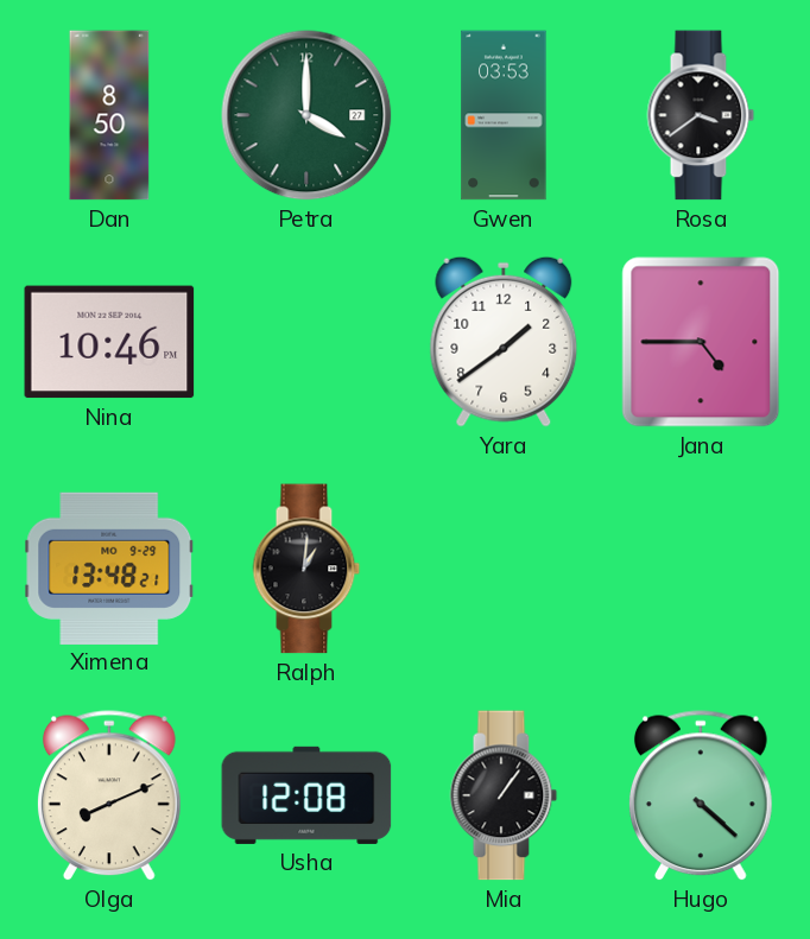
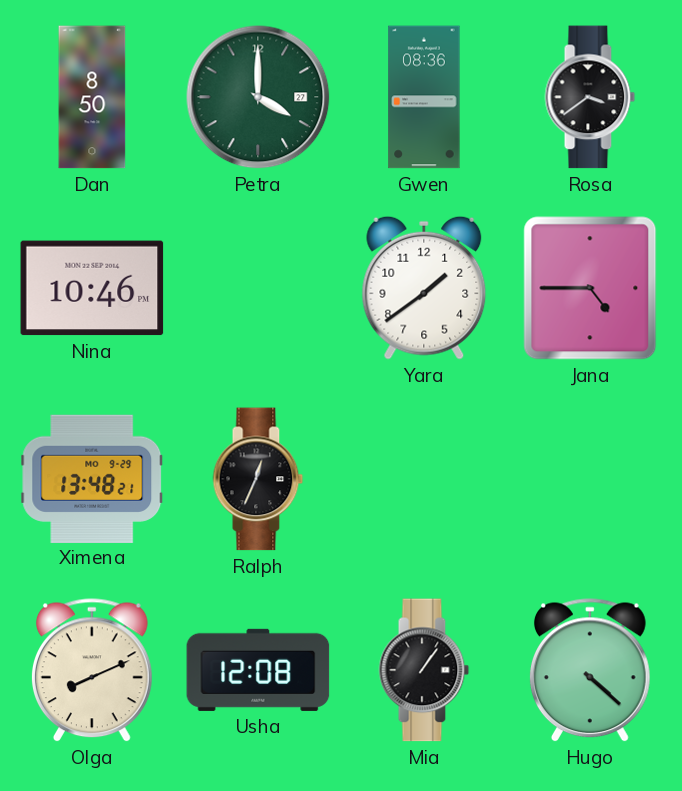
Gwen: 03:53 -> 08:36
Ralph: 1:01 -> 12:34
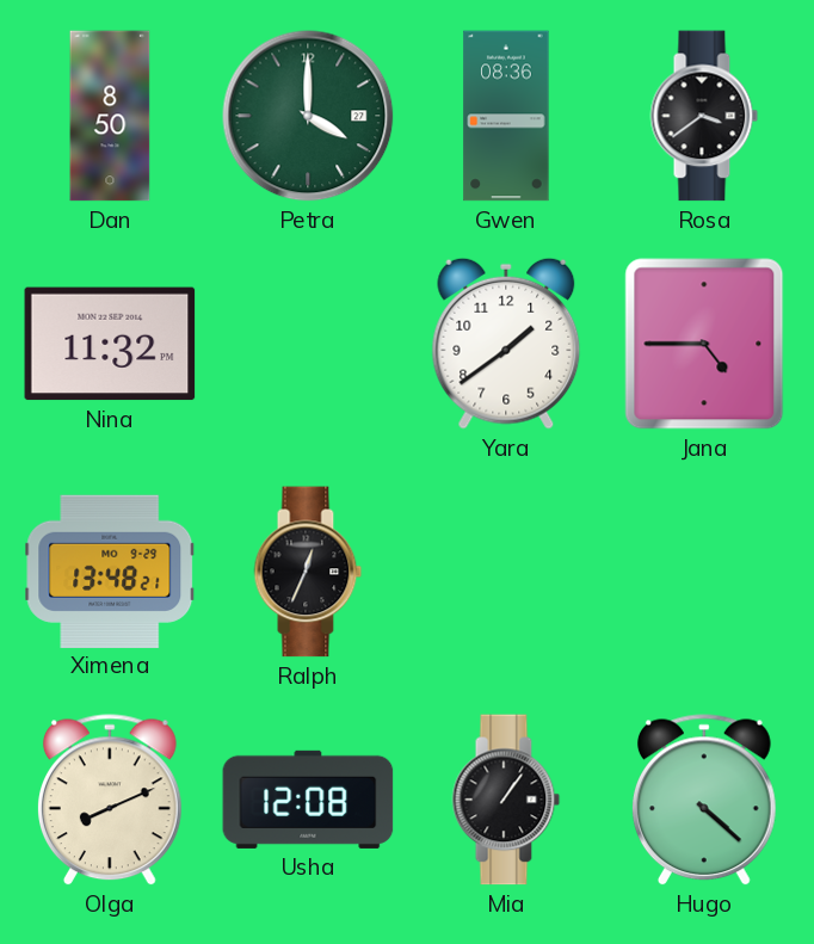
Nina: 10:46 -> 11:32
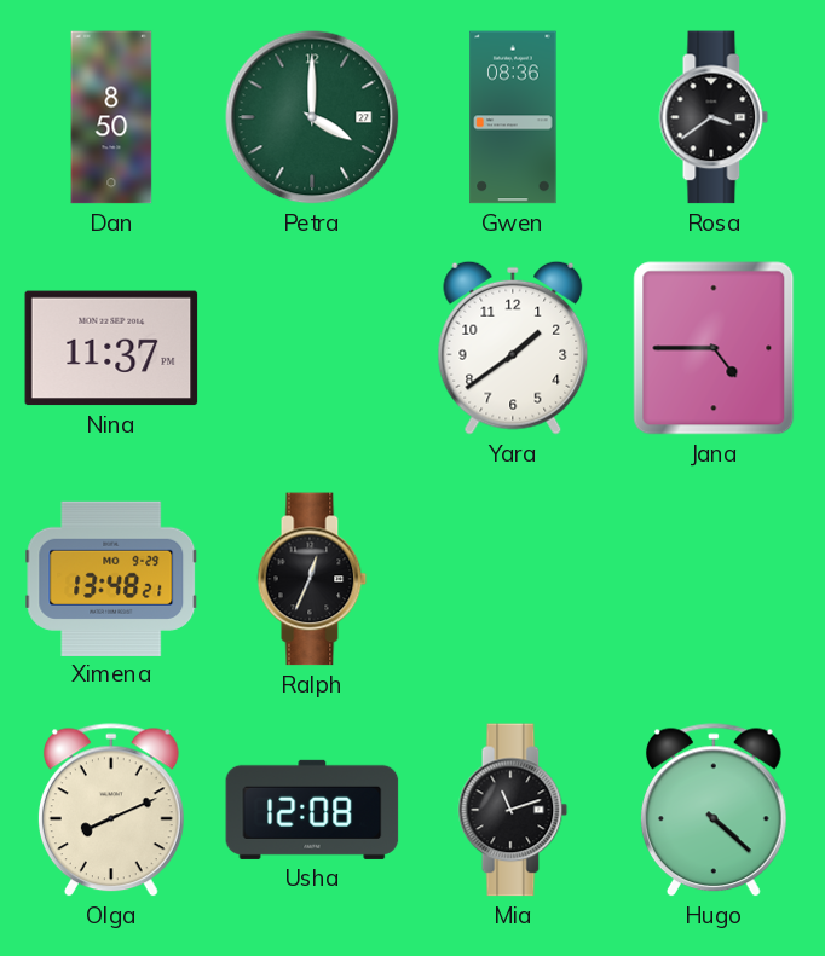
Nina: 11:32 -> 11:37
Mia: 1:06 -> 11:12
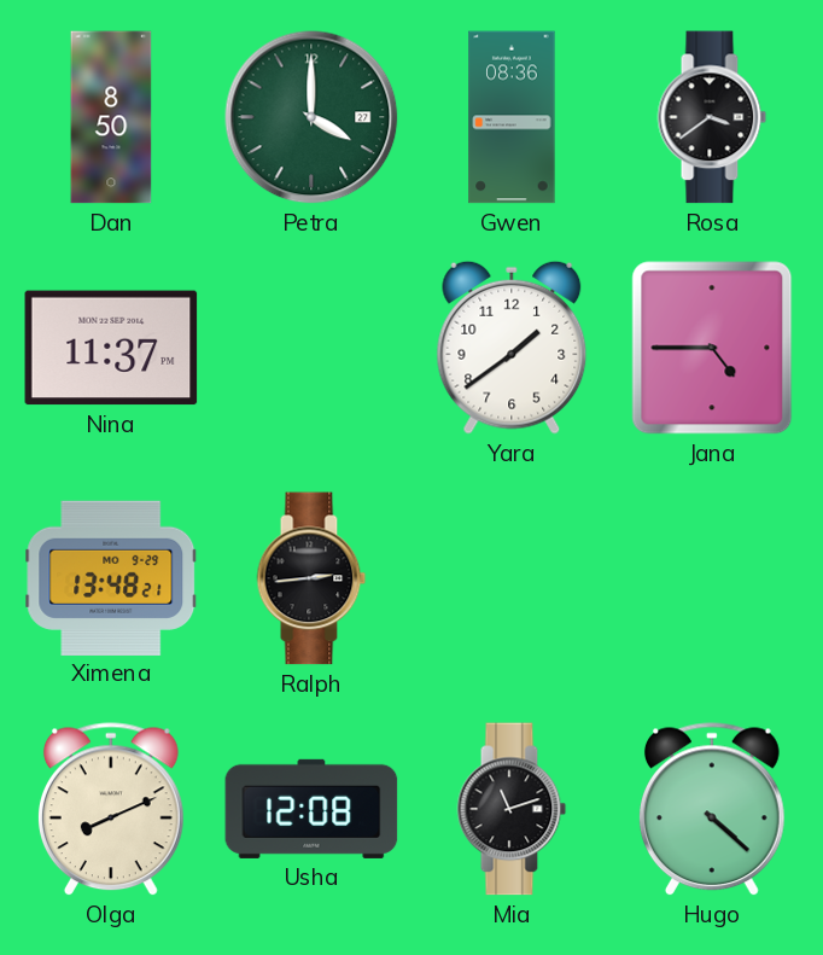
Ralph: 12:34 -> 2:44
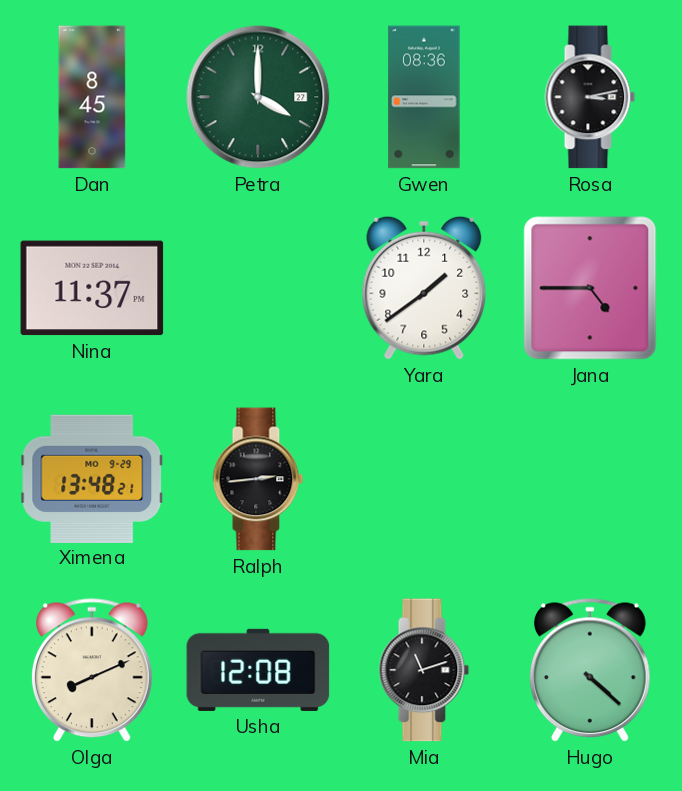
Dan: 8:50 -> 8:45
Rosa: 3:39 -> 3:13
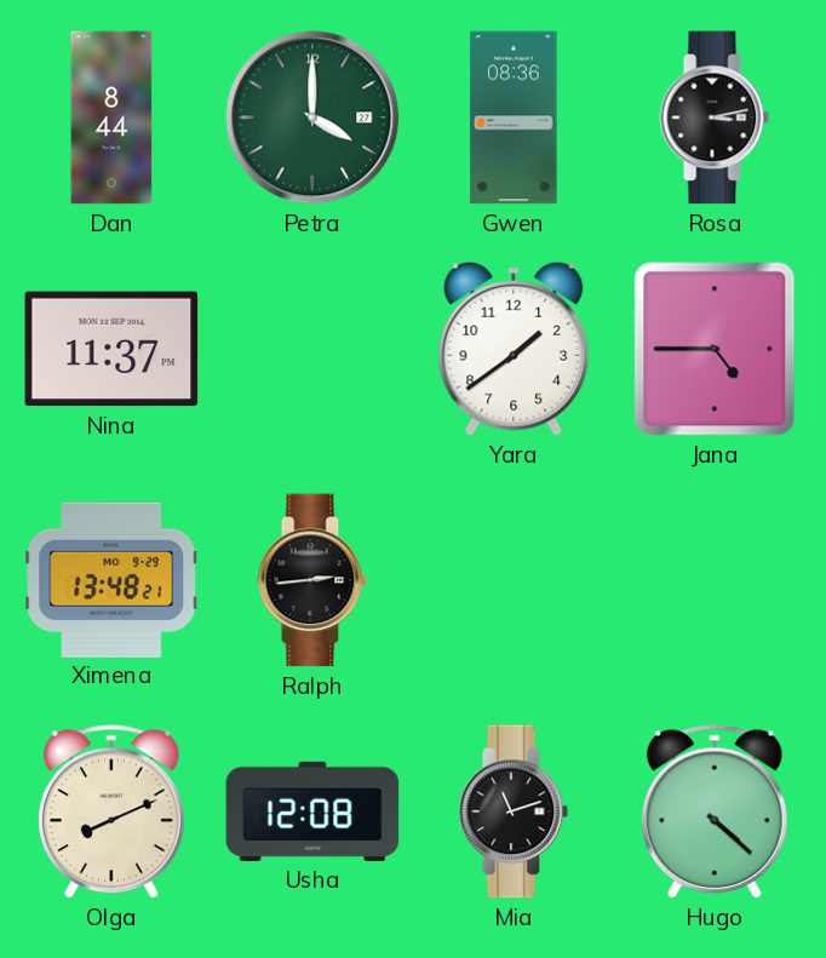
Dan: 8:45 -> 8:44
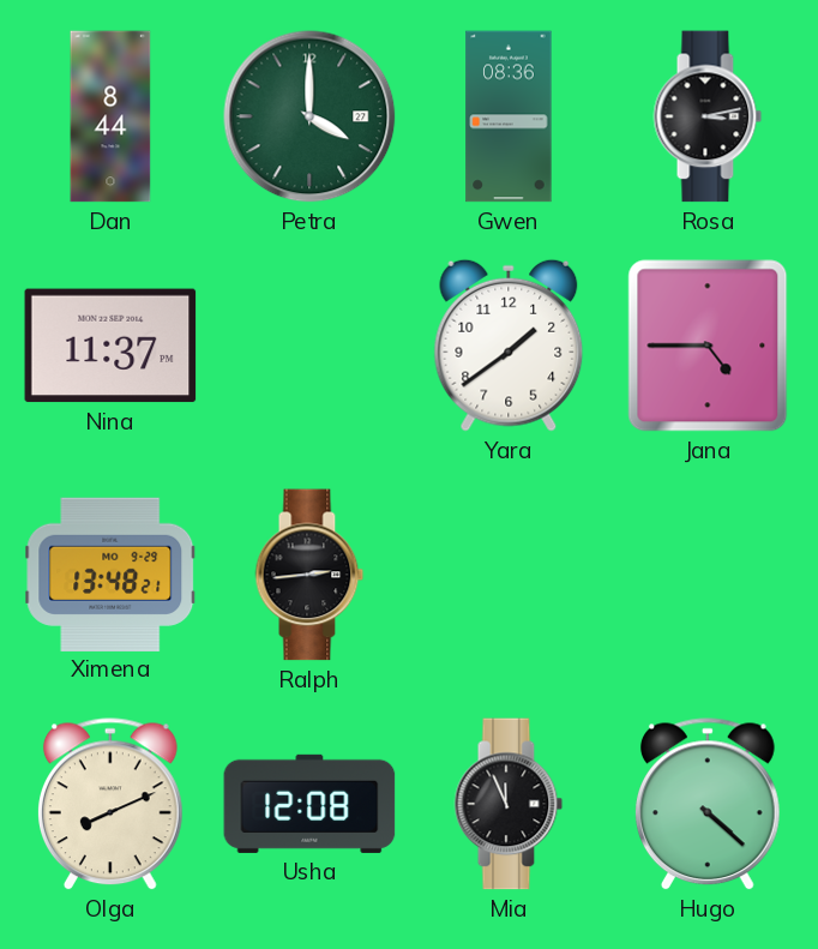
Mia: 11:12 -> 11:56
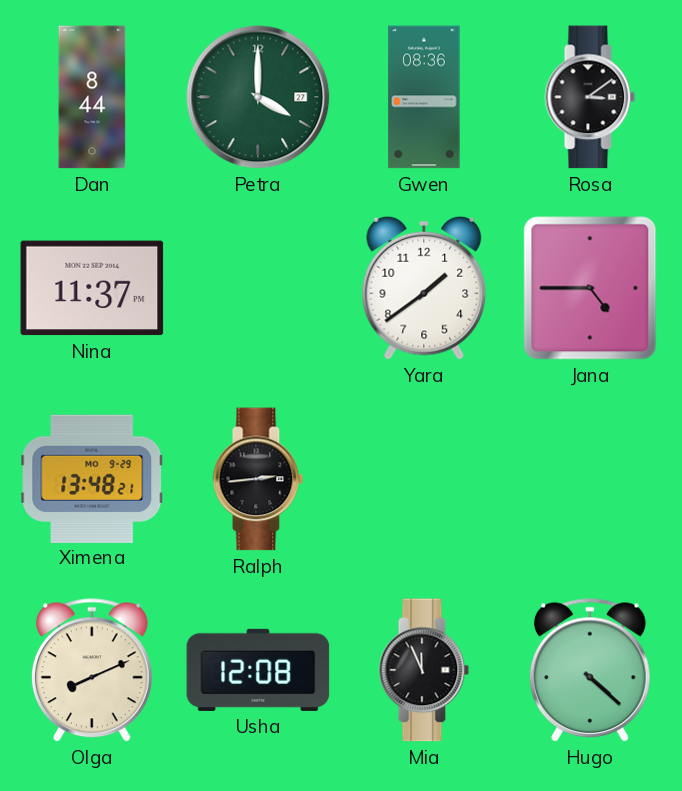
Rosa: 3:13 -> 3:09
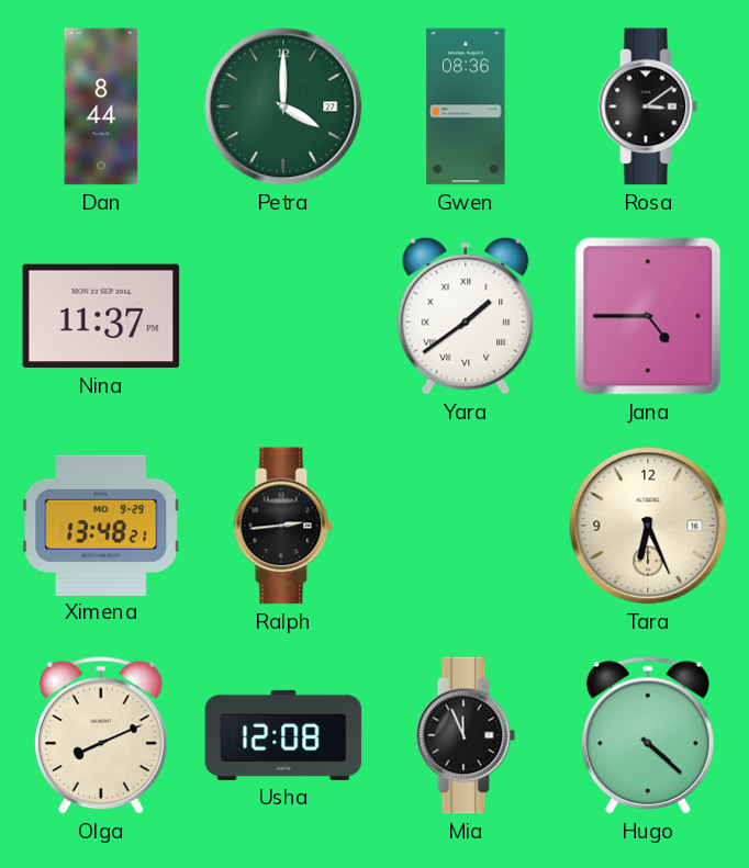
Yara numerals: Arabic -> Roman
Tara: none -> 6:26
